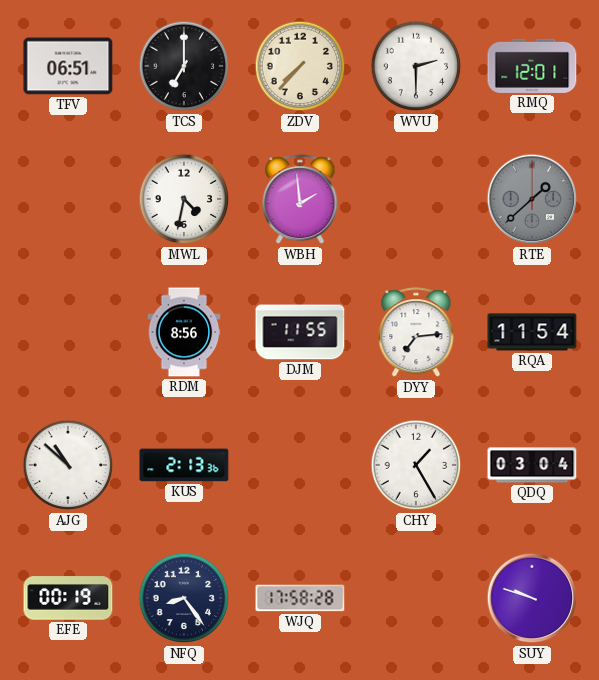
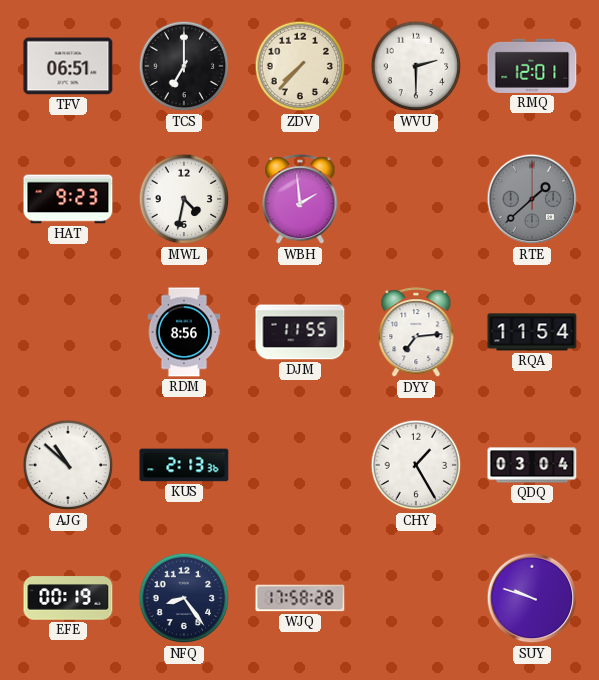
HAT: none -> 9:23
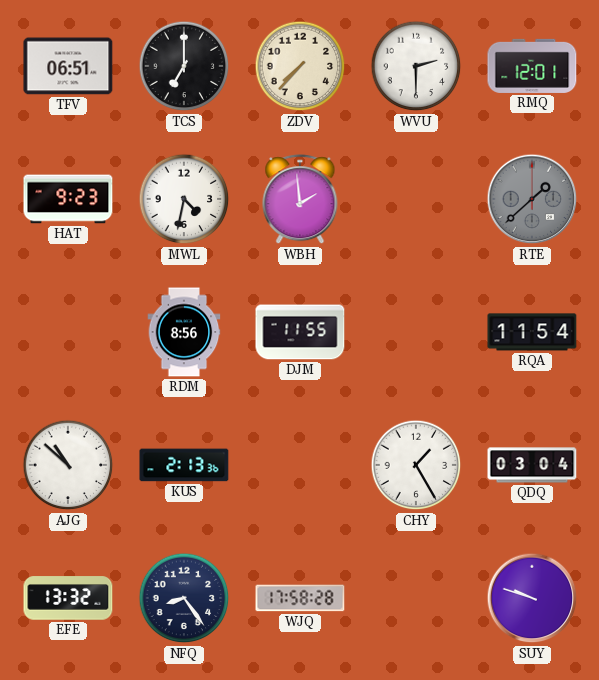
DYY: 7:14 -> none
EFE: 00:19 -> 13:32
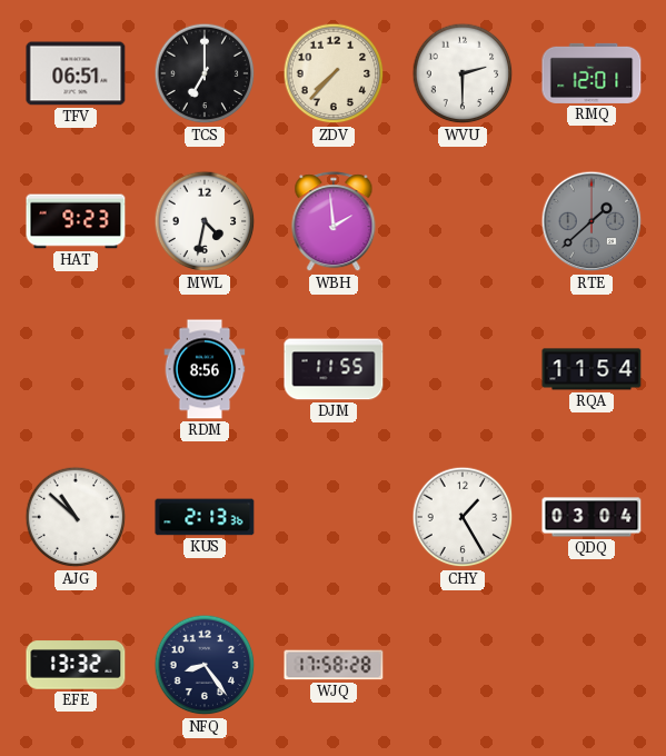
SUY: 9:48 -> none
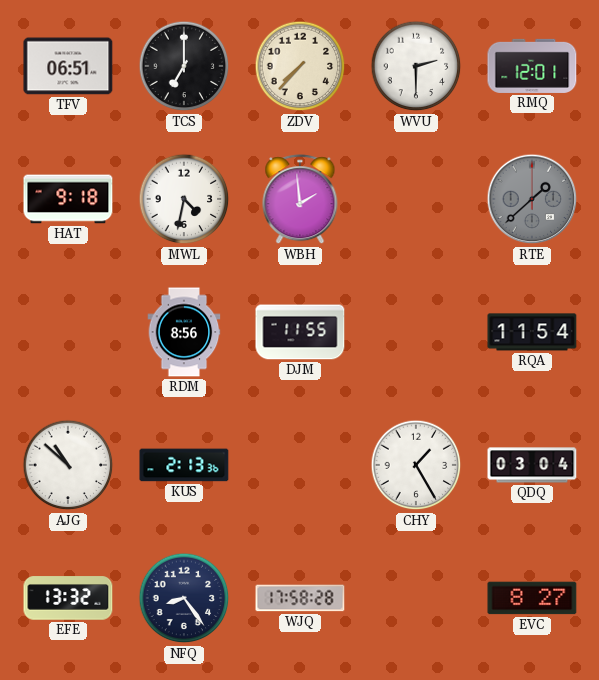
HAT: 9:23 -> 9:18
EVC: none -> 8:27
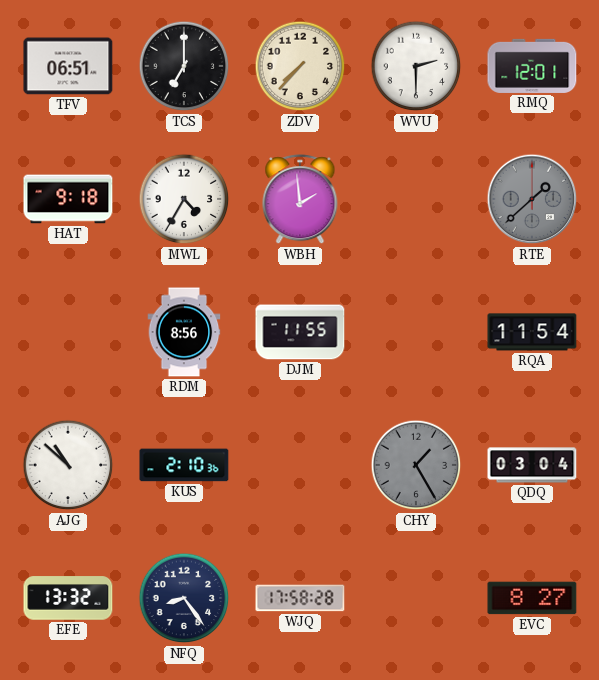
MWL: 4:32 -> 4:35
KUS: 2:13 -> 2:10
CHY dial: white -> grey
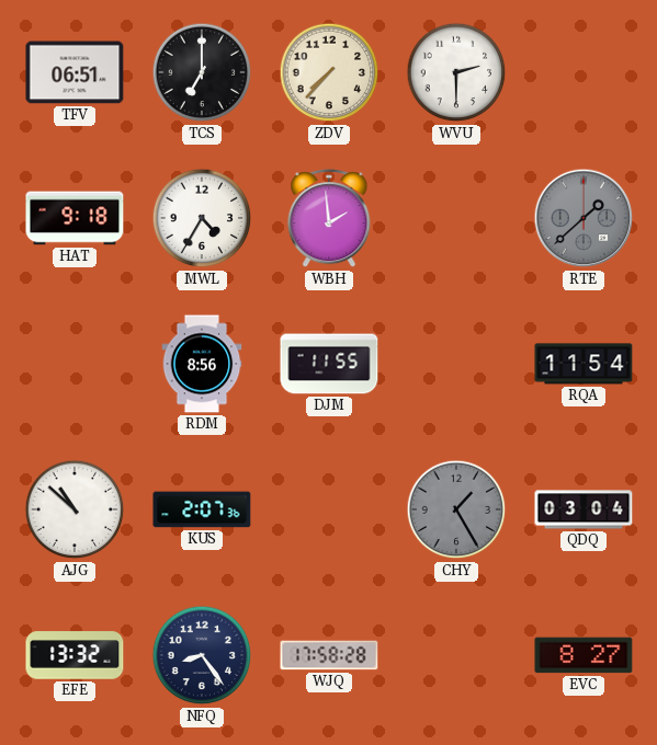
RMQ: 12:01 -> none
KUS: 2:10 -> 2:07
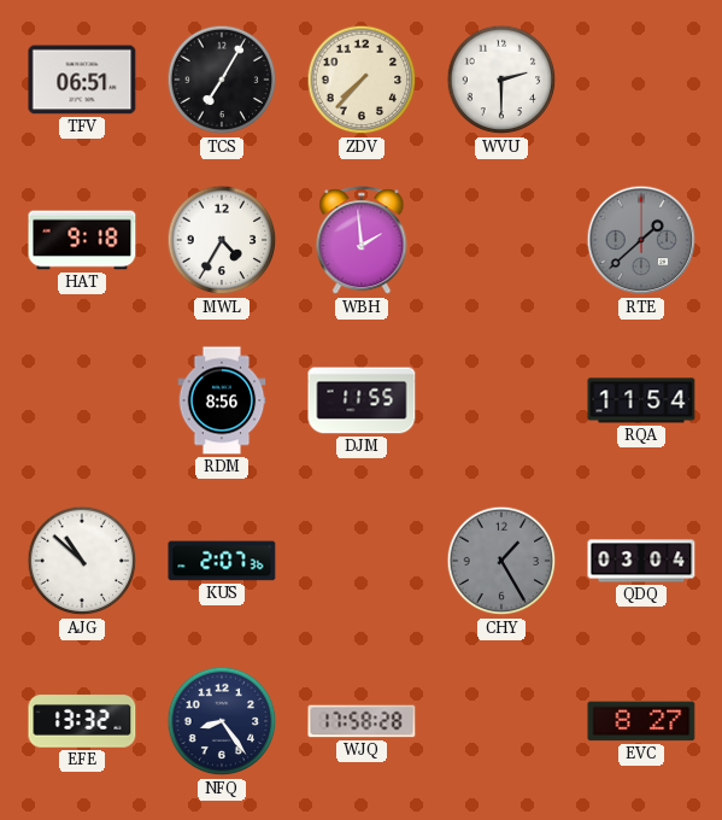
TCS: 7:00 -> 7:05
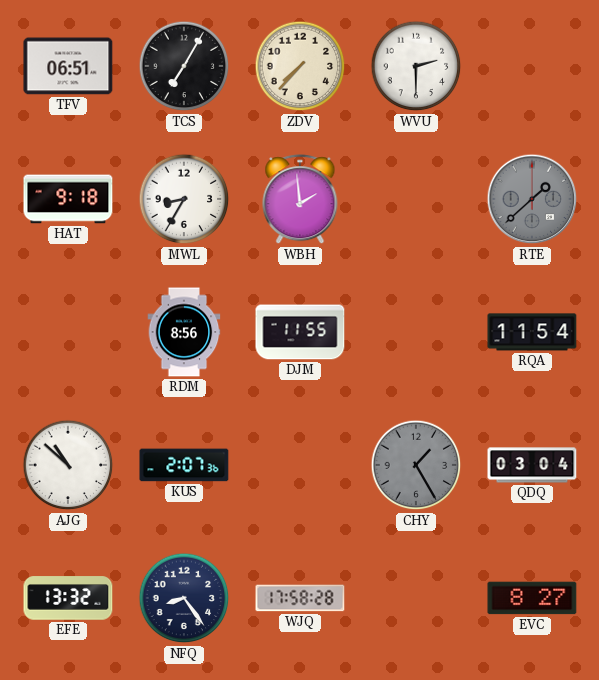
MWL: 4:35 -> 8:35
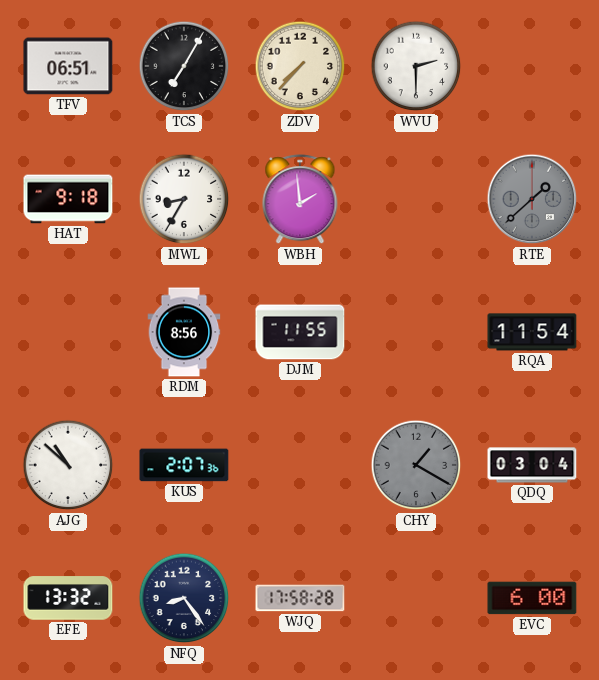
CHY: 1:25 -> 1:20
EVC: 8:27 -> 6:00
